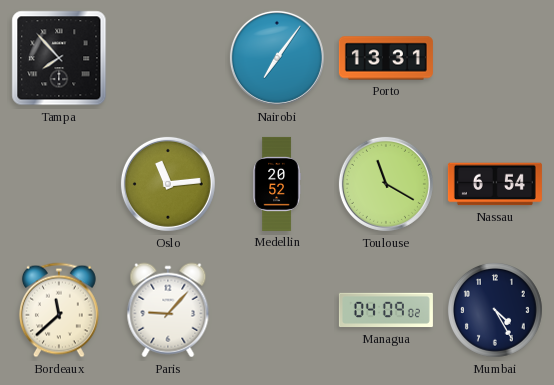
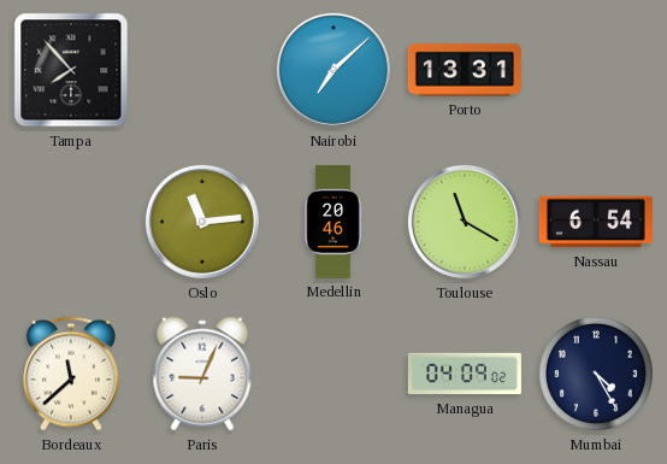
Nairobi: 7:06 -> 7:08
Medellin: 20:52 -> 20:46
Paris: 9:07 -> 9:04
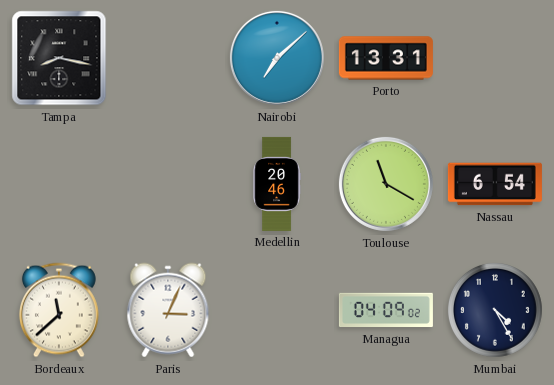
Tampa: 7:53 -> 8:17
Oslo: 11:14 -> none
Paris: 9:04 -> 3:04
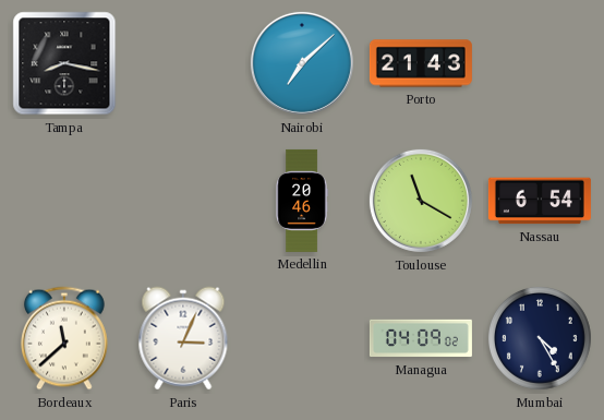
Porto: 13:31 -> 21:43
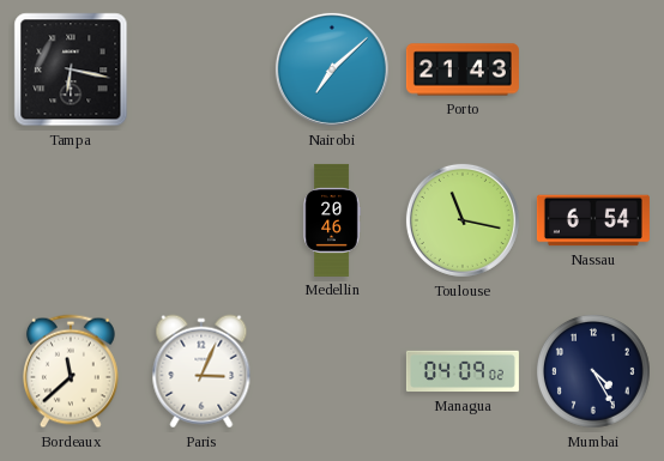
Tampa: 8:17 -> 6:17
Toulouse: 11:20 -> 11:17
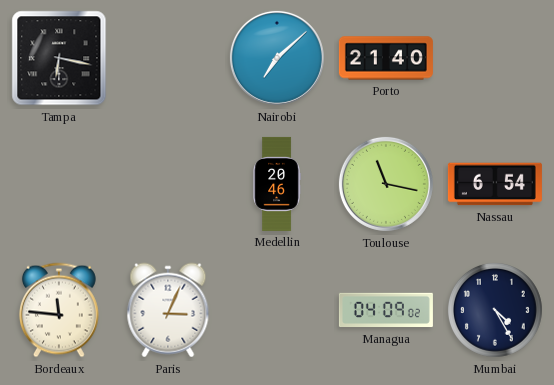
Porto: 21:43 -> 21:40
Bordeaux: 11:38 -> 11:46
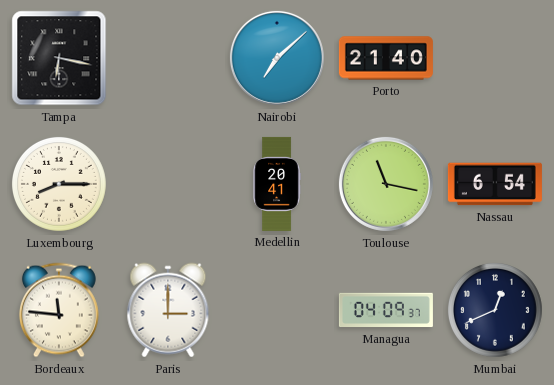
Luxembourg: none -> 8:15
Medellin: 20:46 -> 20:41
Paris: 3:04 -> 3:00
Managua: 04:09:02 -> 04:09:37
Mumbai: 4:25 -> 12:41
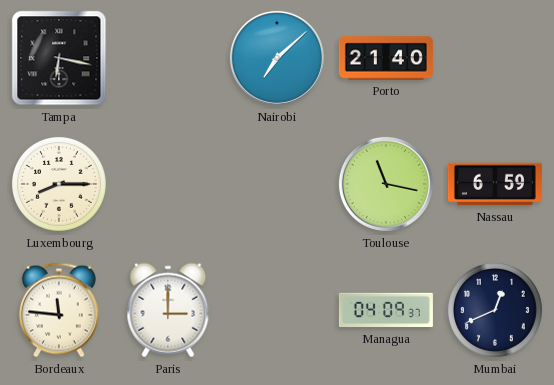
Medellin: 20:41 -> none
Nassau: 6:54 -> 6:59
